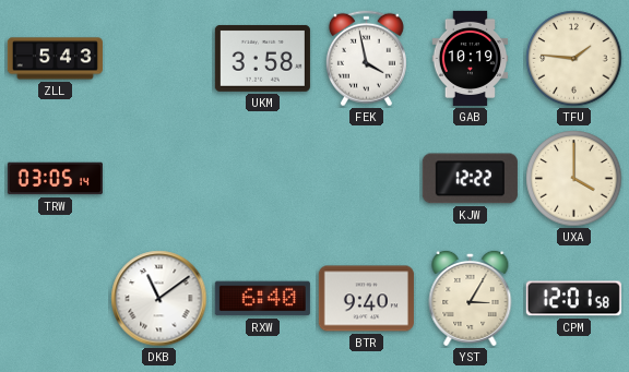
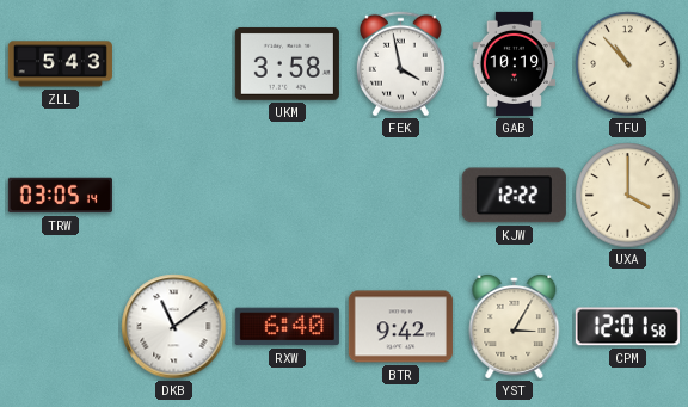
TFU: 1:46 -> 10:53
BTR: 9:40 -> 9:42
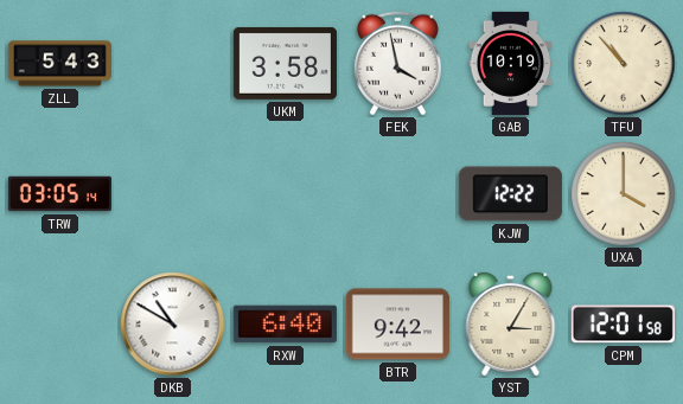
DKB: 11:09 -> 10:50
